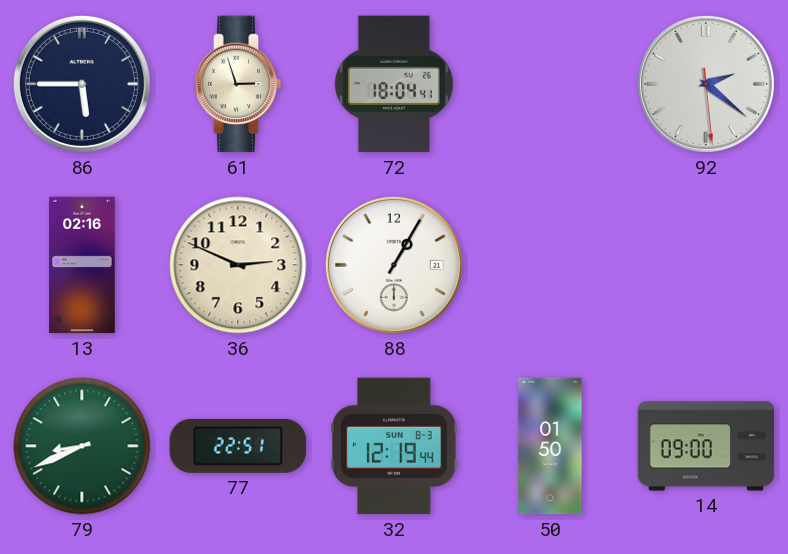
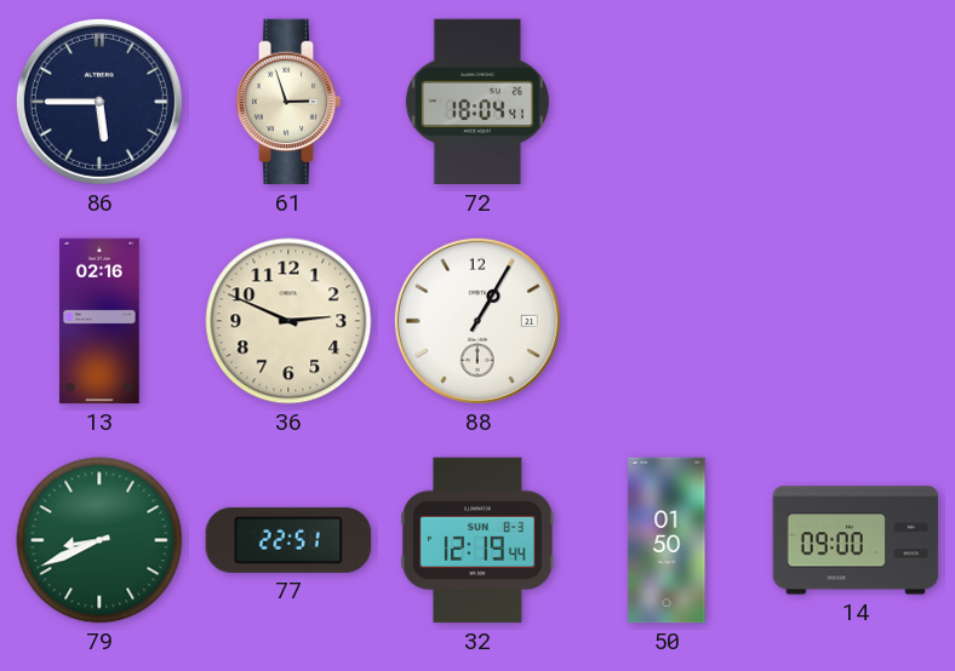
92: 2:21 -> none
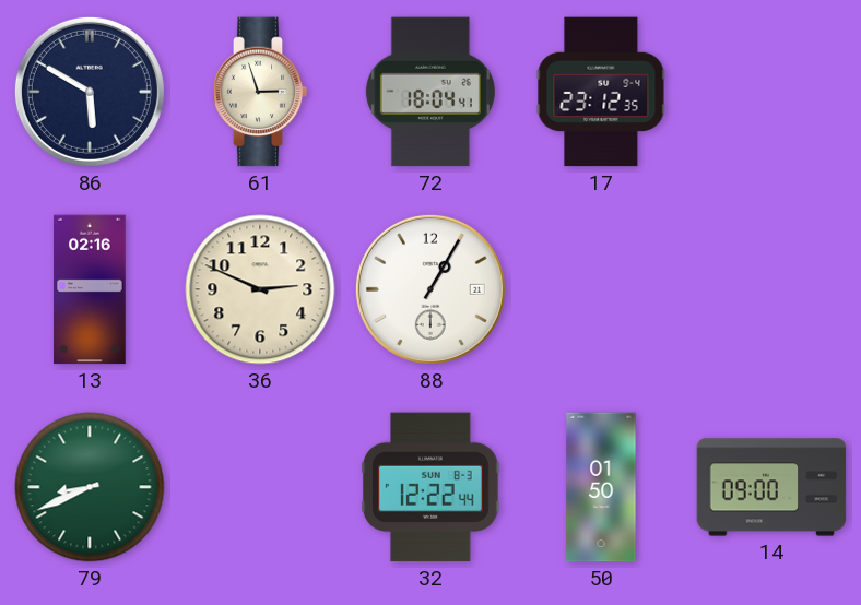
86: 5:45 -> 5:50
17: none -> 23:12
77: 22:51 -> none
32: 12:19 -> 12:22
